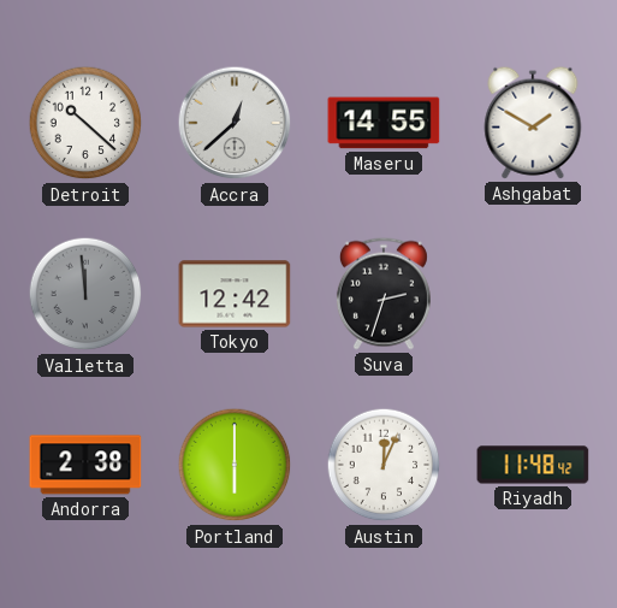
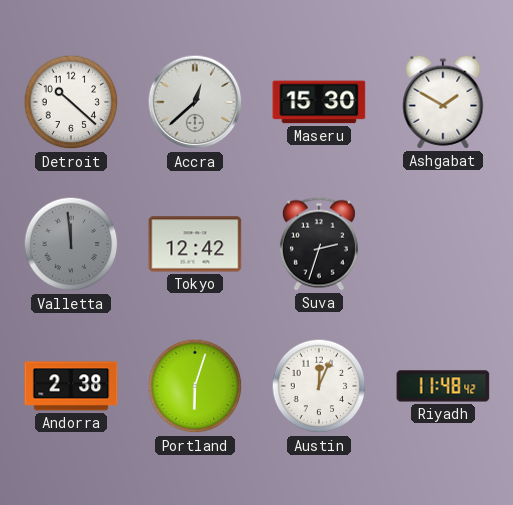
Maseru: 14:55 -> 15:30
Portland: 6:00 -> 6:03
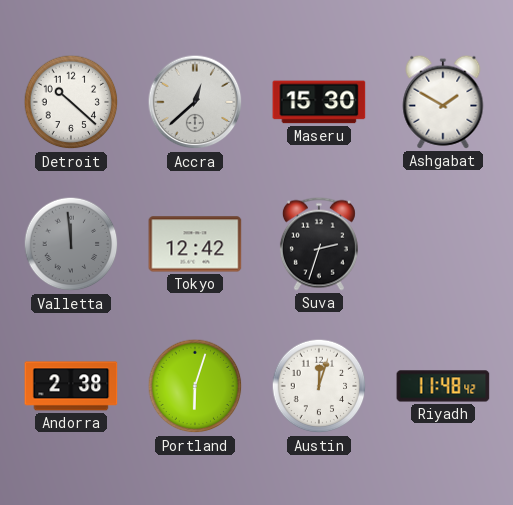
Austin: 12:04 -> 12:03
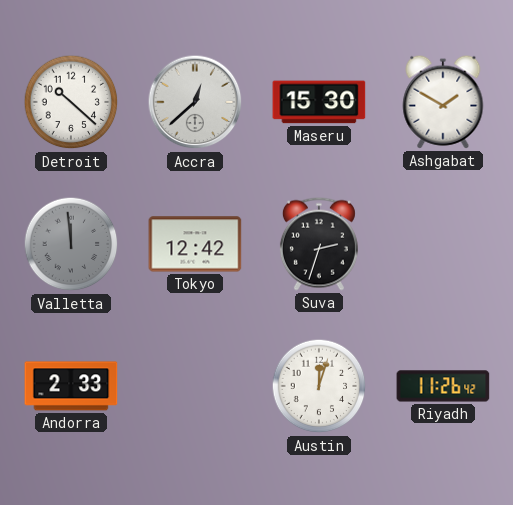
Andorra: 2:38 -> 2:33
Portland: 6:03 -> none
Riyadh: 11:48 -> 11:26
